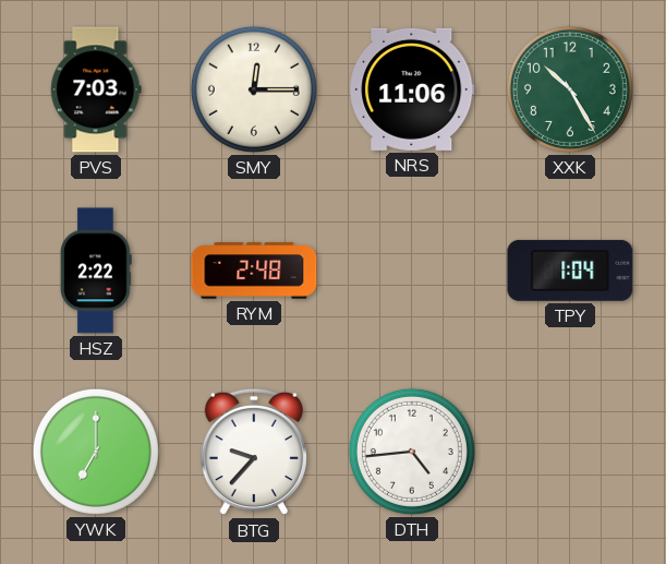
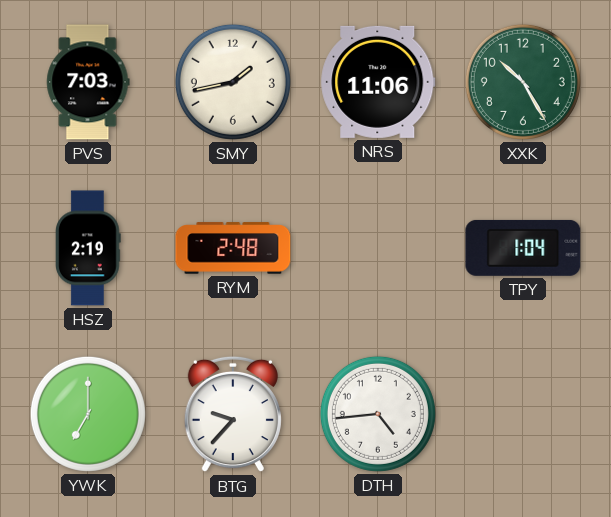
SMY: 12:15 -> 1:43
HSZ: 2:22 -> 2:19
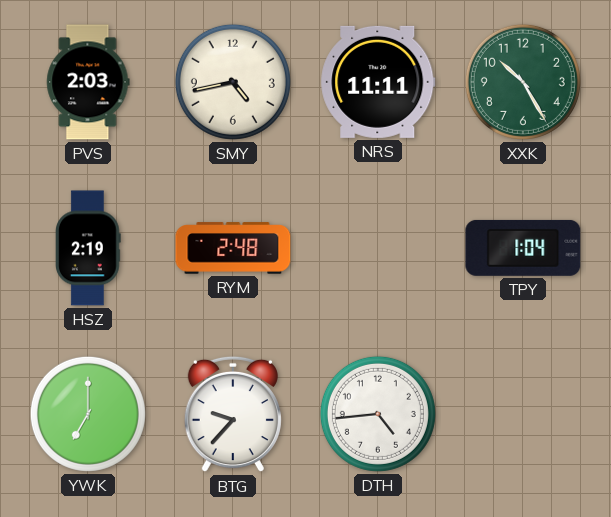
PVS: 7:03 -> 2:03
SMY: 1:43 -> 4:43
NRS: 11:06 -> 11:11
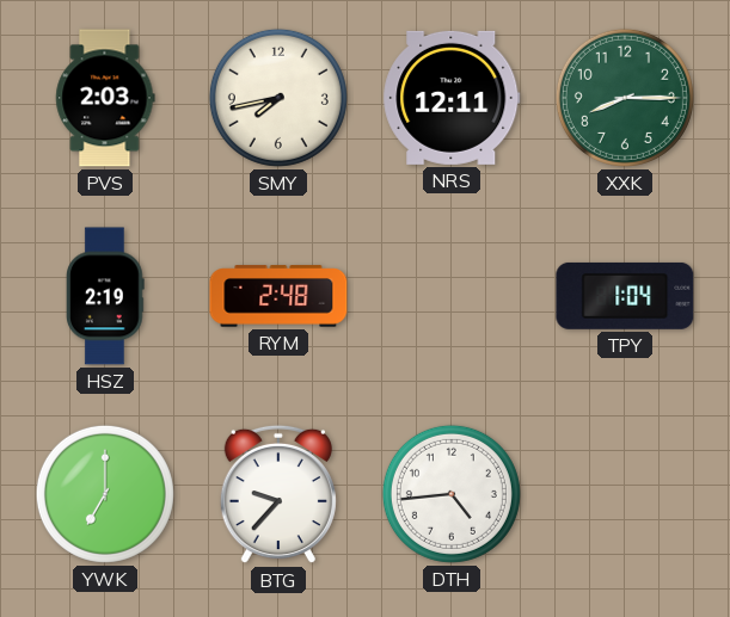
SMY: 4:43 -> 7:43
NRS: 11:11 -> 12:11
XXK: 10:25 -> 8:15
